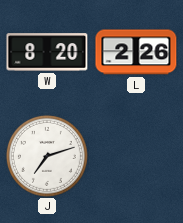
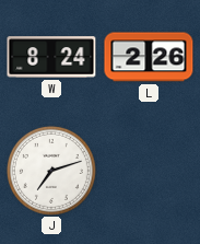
W: 8:20 -> 8:24
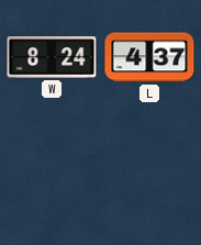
L: 2:26 -> 4:37
J: 7:12 -> none
